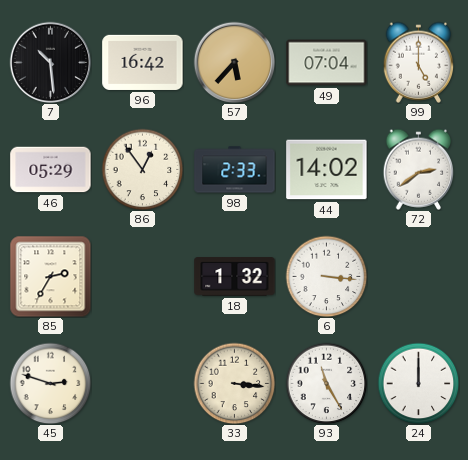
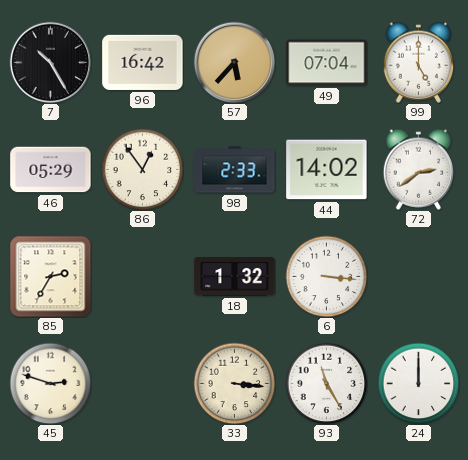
7: 10:29 -> 10:25
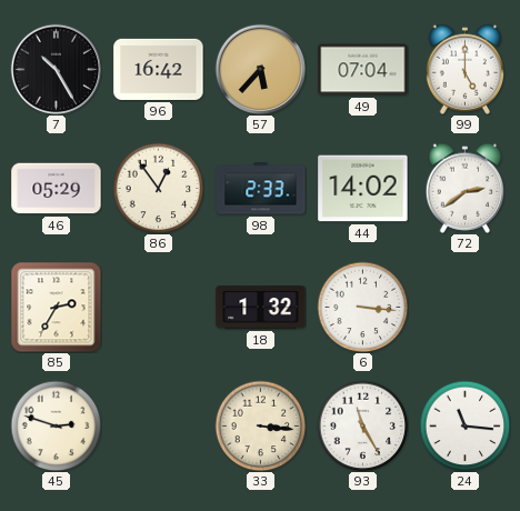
24: 12:00 -> 11:16
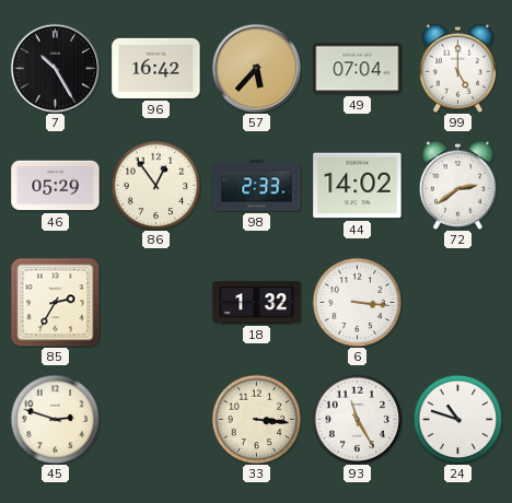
24: 11:16 -> 10:48
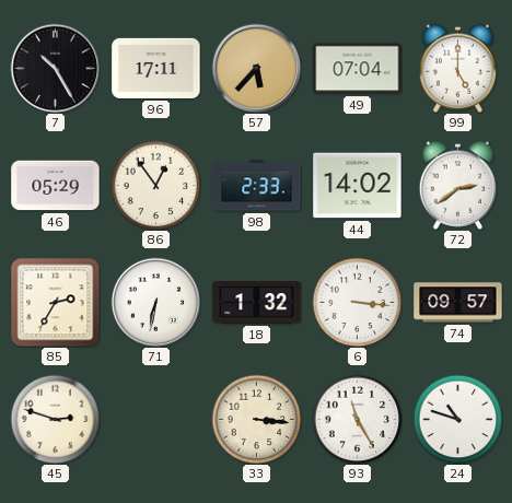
96: 16:42 -> 17:11
71: none -> 6:32
74: none -> 09:57
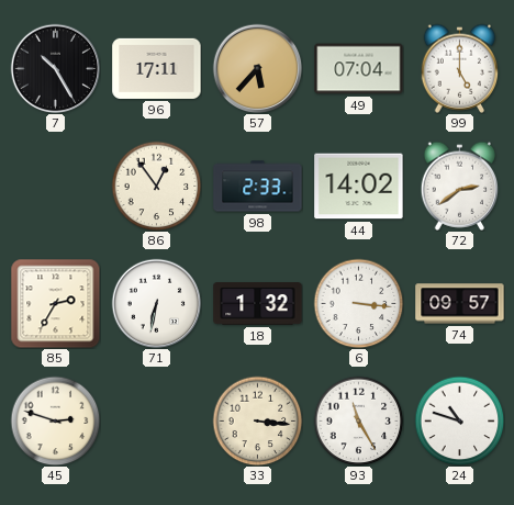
46: 05:29 -> none
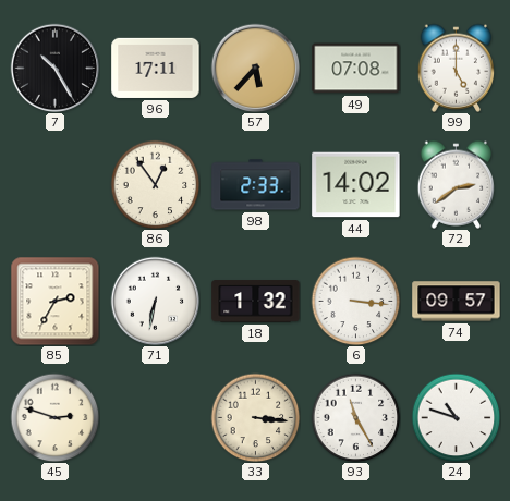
49: 07:04 -> 07:08
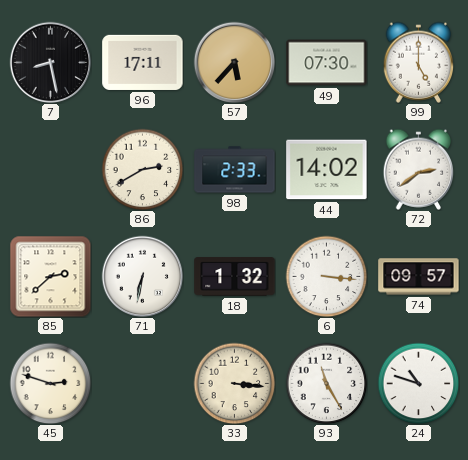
7: 10:25 -> 8:28
49: 07:08 -> 07:30
86: 12:54 -> 2:40
85: 2:35 -> 2:38
